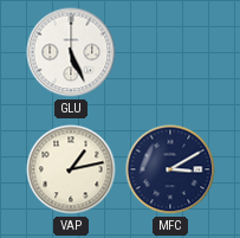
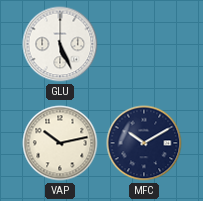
VAP: 1:13 -> 10:13
MFC: 3:10 -> 10:10
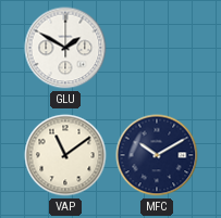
GLU: 5:26 -> 1:50
VAP: 10:13 -> 11:09
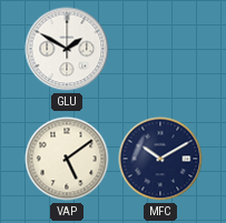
VAP: 11:09 -> 5:09
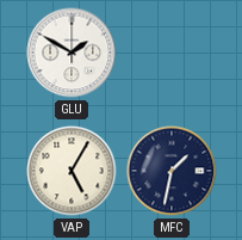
VAP: 5:09 -> 5:05
MFC: 10:10 -> 1:32
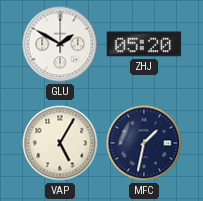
ZHJ: none -> 05:20
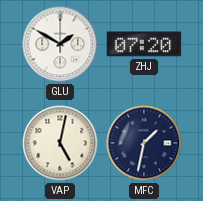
ZHJ: 05:20 -> 07:20
VAP: 5:05 -> 5:02
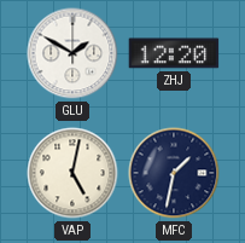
ZHJ: 07:20 -> 12:20
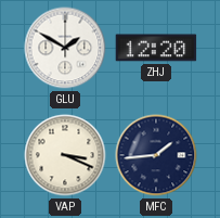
VAP: 5:02 -> 3:19
MFC: 1:32 -> 1:44
